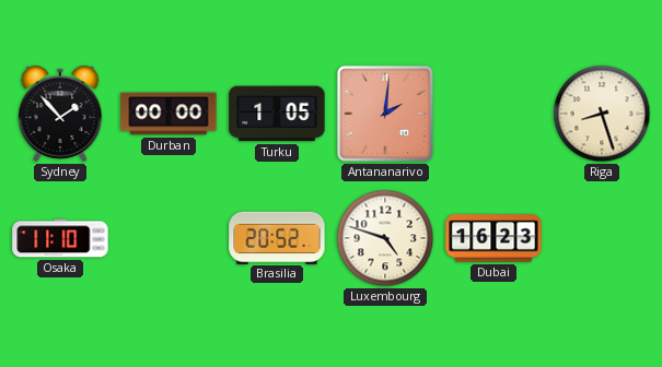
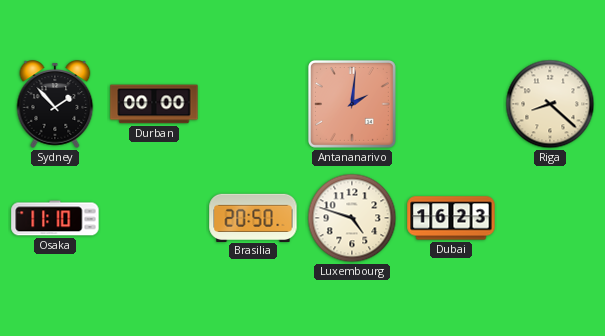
Turku: 1:05 -> none
Riga: 8:27 -> 8:22
Brasilia: 20:52 -> 20:50
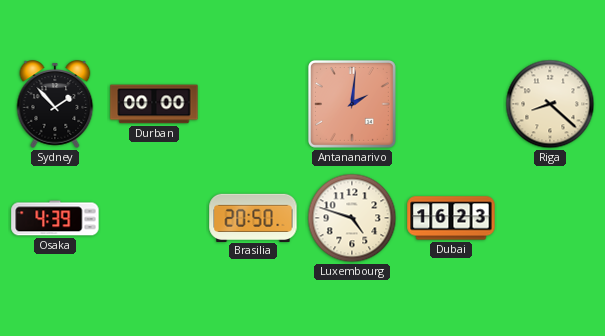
Osaka: 11:10 -> 4:39
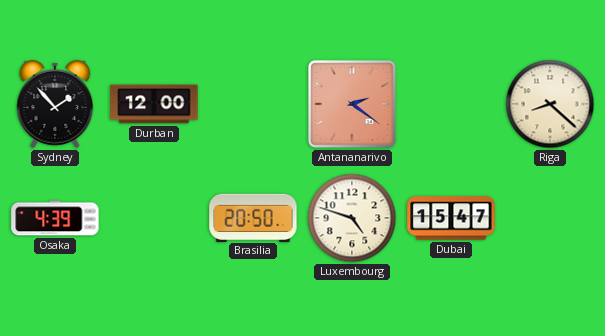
Durban: 00:00 -> 12:00
Antananarivo: 2:01 -> 2:21
Dubai: 16:23 -> 15:47
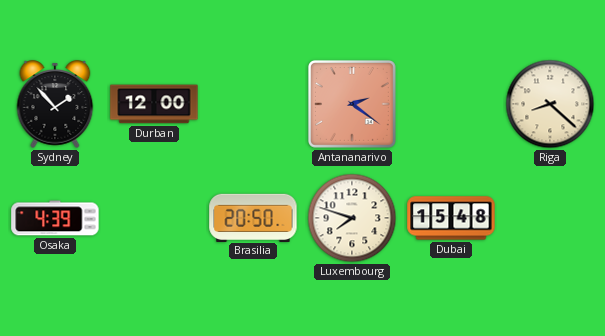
Luxembourg: 4:48 -> 7:48
Dubai: 15:47 -> 15:48
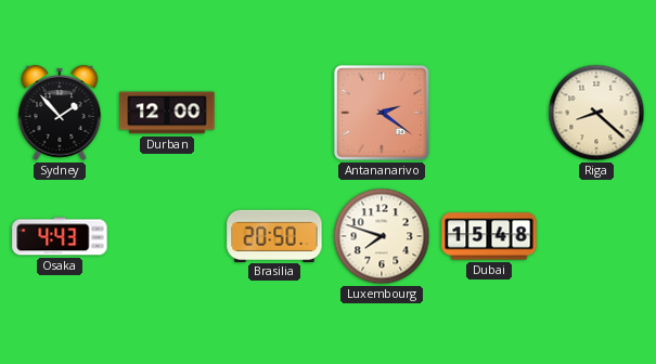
Osaka: 4:39 -> 4:43
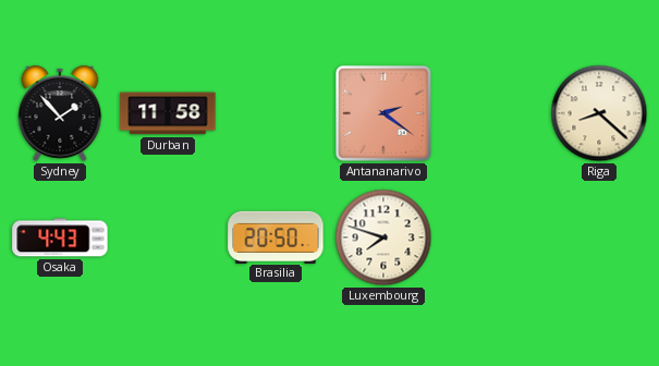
Durban: 12:00 -> 11:58
Dubai: 15:48 -> none
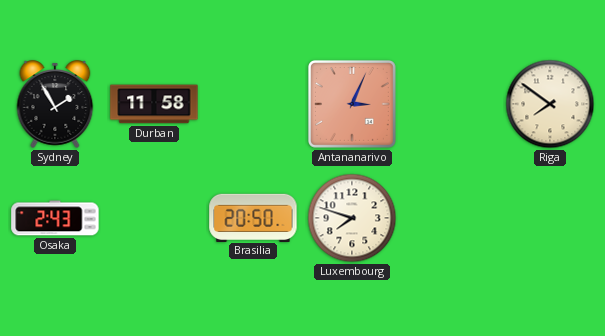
Sydney: 1:53 -> 1:55
Antananarivo: 2:21 -> 3:04
Riga: 8:22 -> 7:51
Osaka: 4:43 -> 2:43
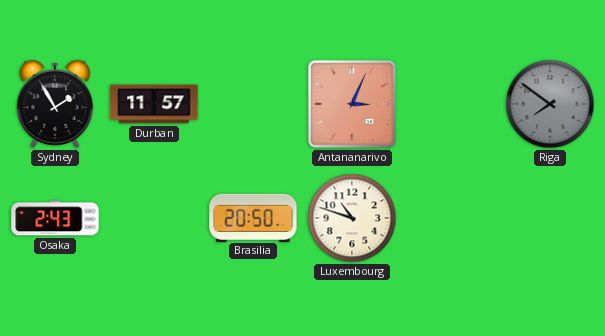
Durban: 11:58 -> 11:57
Riga dial: cream -> grey
Luxembourg: 7:48 -> 10:48
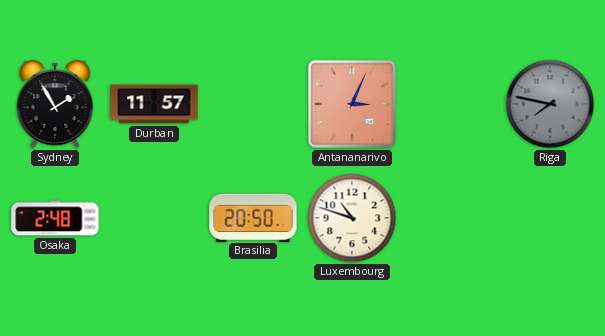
Riga: 7:51 -> 7:47
Osaka: 2:43 -> 2:48
